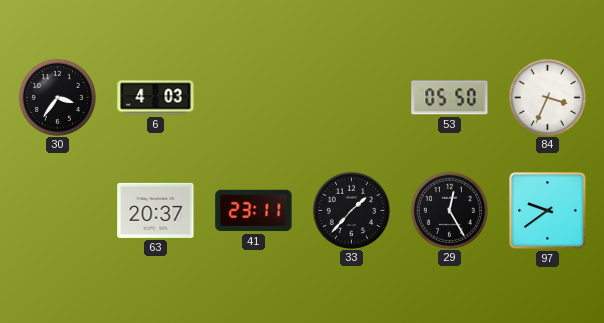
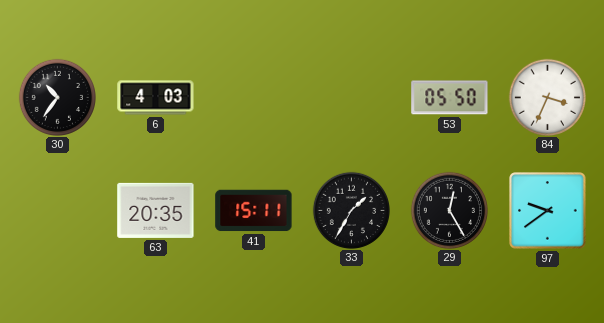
30: 3:36 -> 10:36
63: 20:37 -> 20:35
41: 23:11 -> 15:11
33: 1:37 -> 1:35
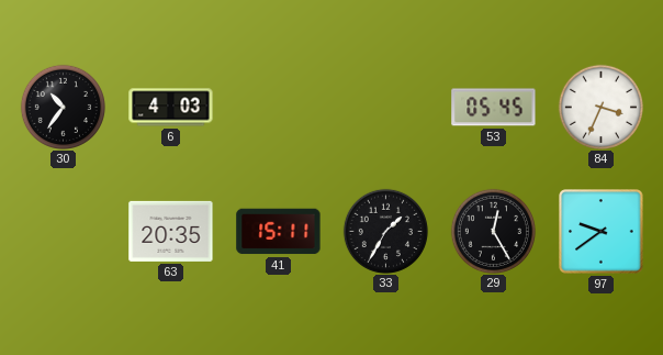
53: 05:50 -> 05:45
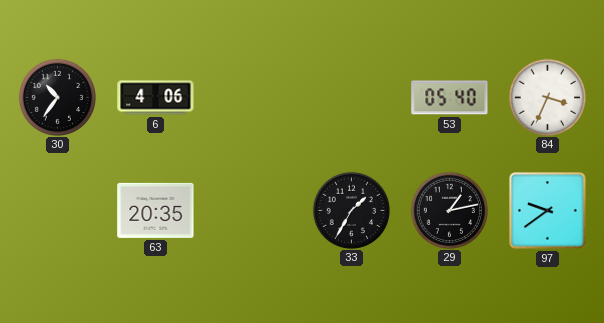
6: 4:03 -> 4:06
53: 05:45 -> 05:40
41: 15:11 -> none
29: 12:25 -> 1:13
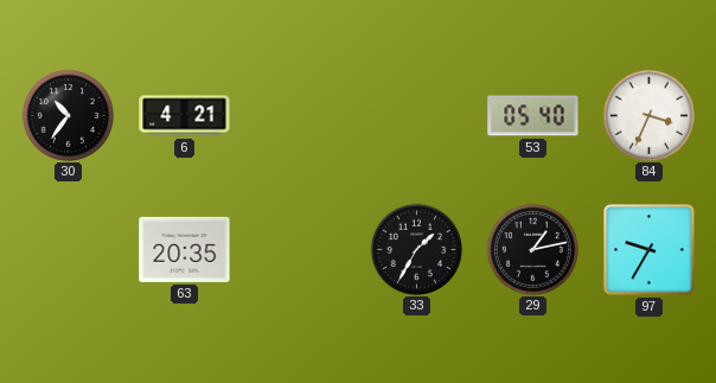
6: 4:06 -> 4:21
97: 9:39 -> 9:35
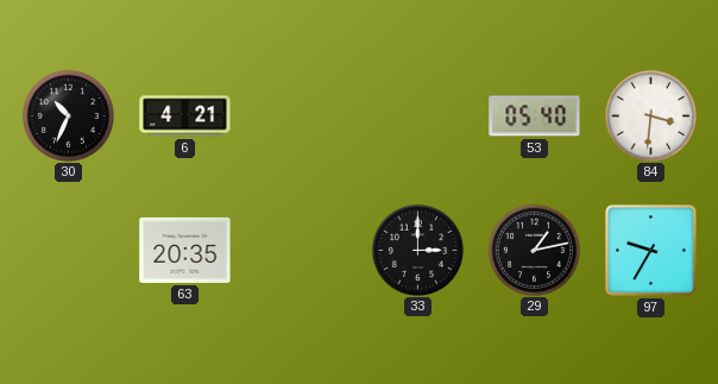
30: 10:36 -> 10:34
84: 3:34 -> 3:31
33: 1:35 -> 3:00
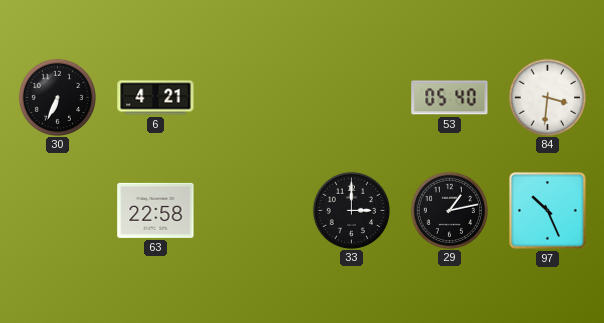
30: 10:34 -> 6:34
63: 20:35 -> 22:58
97: 9:35 -> 10:26
